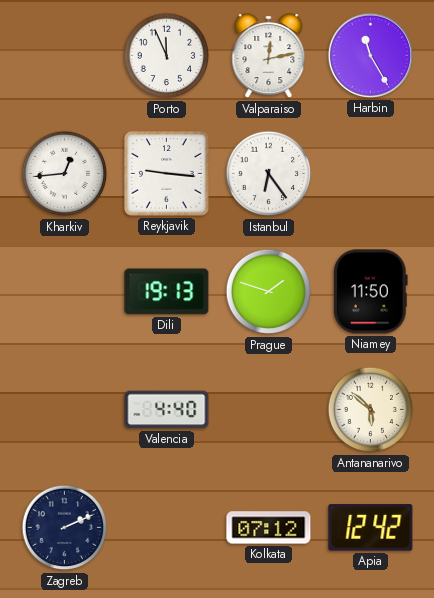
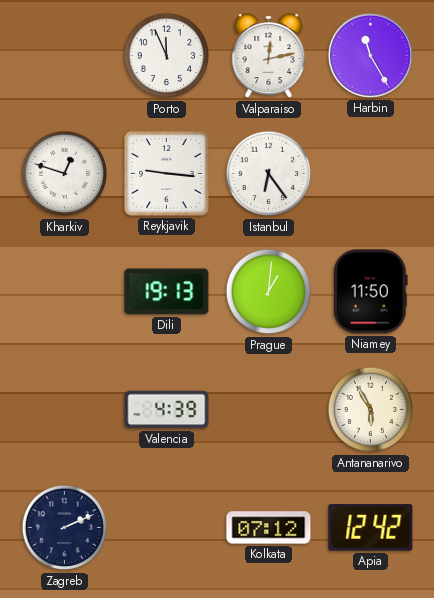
Kharkiv: 12:44 -> 12:48
Prague: 1:48 -> 1:01
Valencia: 4:40 -> 4:39
Antananarivo: 5:52 -> 5:55
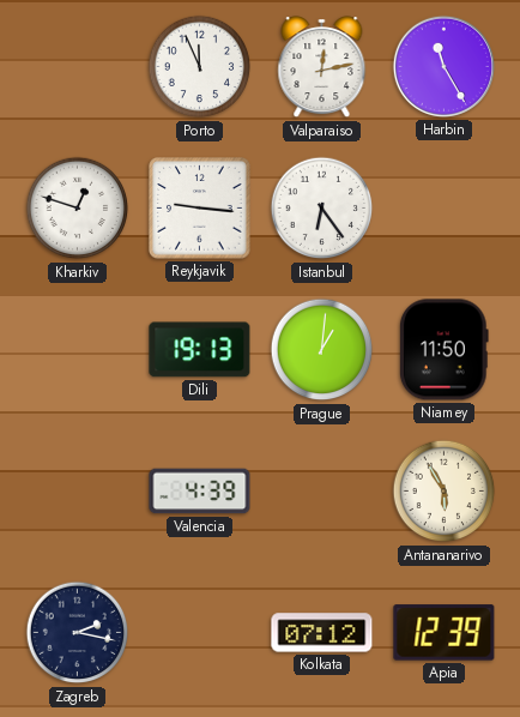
Zagreb: 2:11 -> 2:17
Apia: 12:42 -> 12:39
